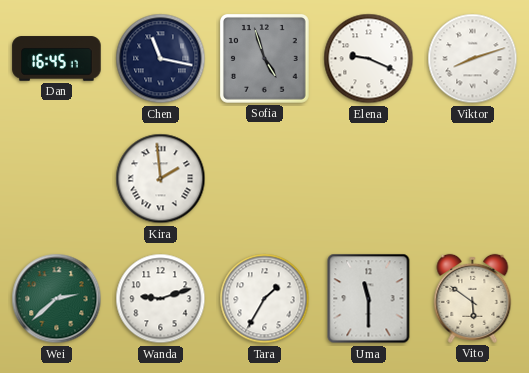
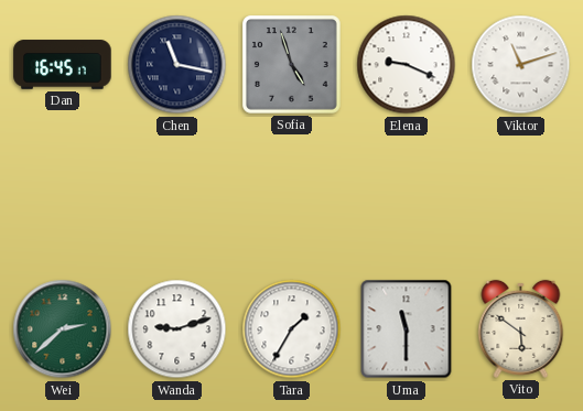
Viktor: 8:12 -> 11:12
Kira: 1:59 -> none
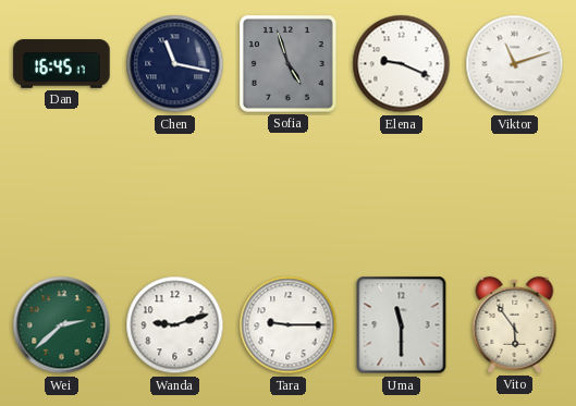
Tara: 1:35 -> 9:15
Vito: 5:51 -> 5:54
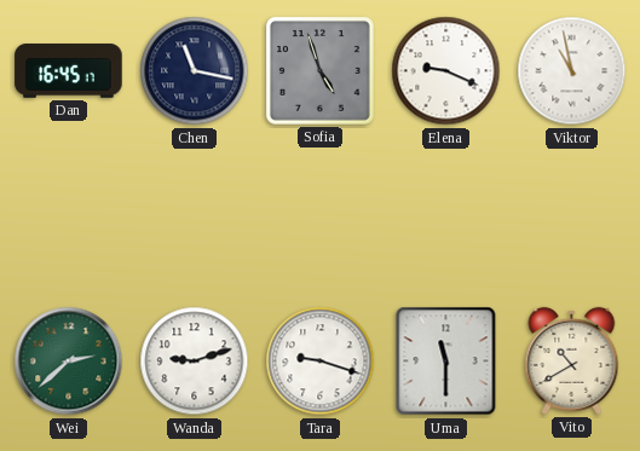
Viktor: 11:12 -> 10:58
Tara: 9:15 -> 9:18
Vito: 5:54 -> 10:40
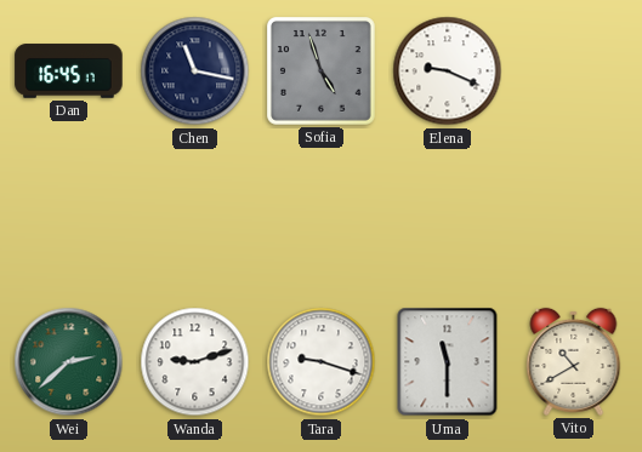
Viktor: 10:58 -> none
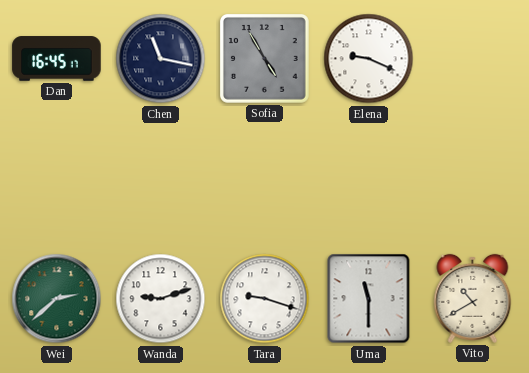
Sofia: 4:57 -> 4:55
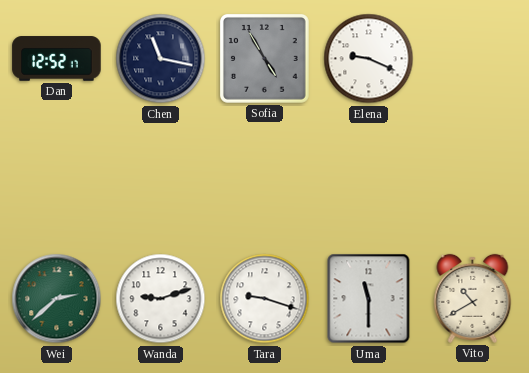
Dan: 16:45 -> 12:52
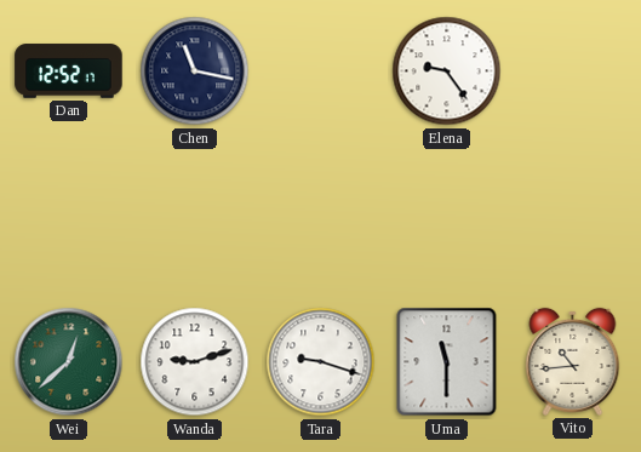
Sofia: 4:55 -> none
Elena: 9:19 -> 9:24
Wei: 2:38 -> 12:38
Vito: 10:40 -> 10:44
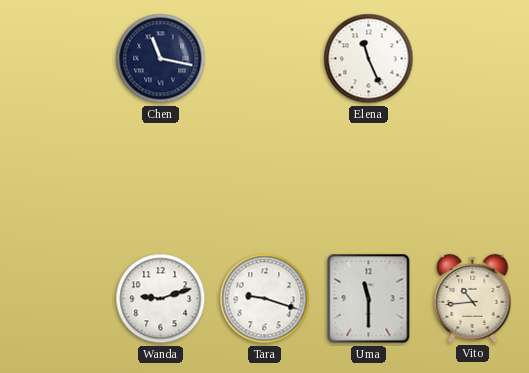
Dan: 12:52 -> none
Elena: 9:24 -> 11:26
Wei: 12:38 -> none
